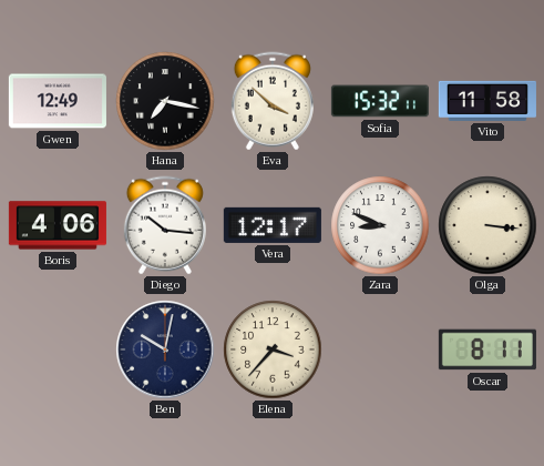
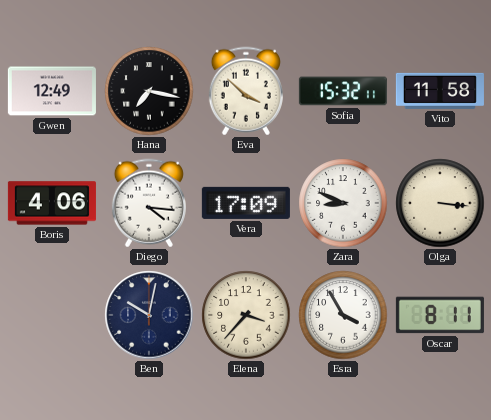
Diego: 10:16 -> 4:16
Vera: 12:17 -> 17:09
Esra: none -> 3:55
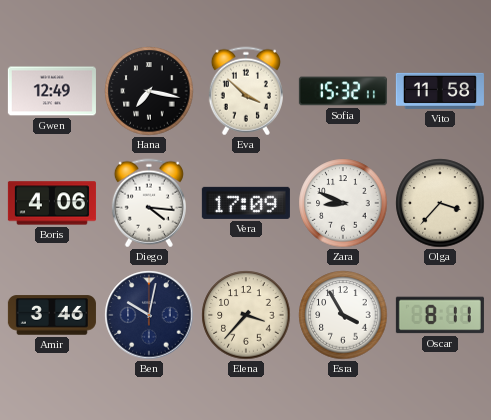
Olga: 3:16 -> 3:37
Amir: none -> 3:46
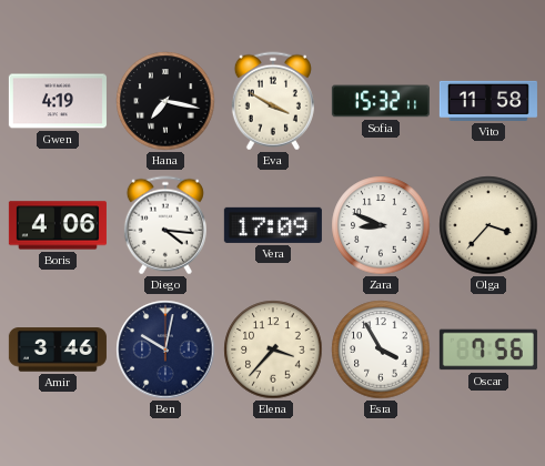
Gwen: 12:49 -> 4:19
Eva: 3:52 -> 3:50
Oscar: 8:11 -> 7:56
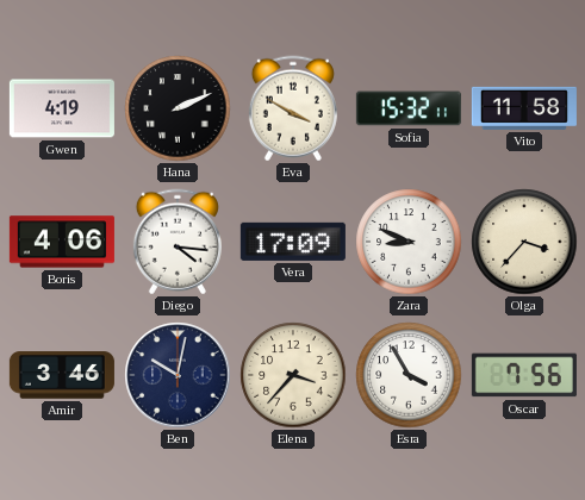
Hana: 7:17 -> 2:11
